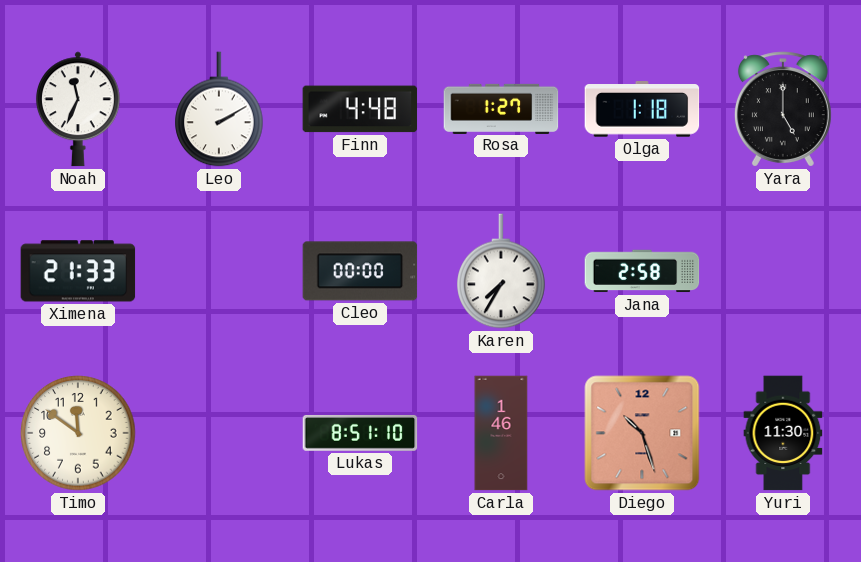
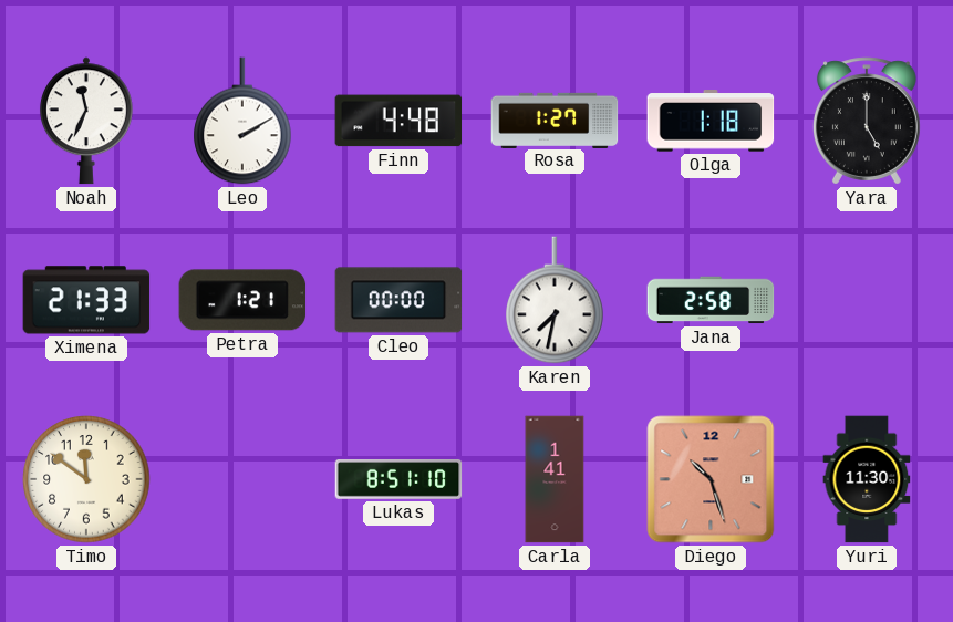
Petra: none -> 1:21
Karen: 7:35 -> 7:32
Carla: 1:46 -> 1:41
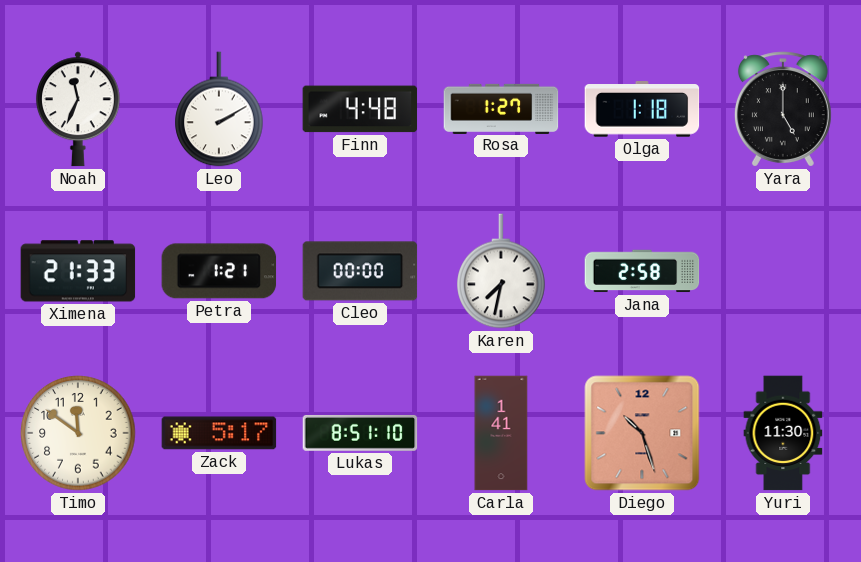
Zack: none -> 5:17
